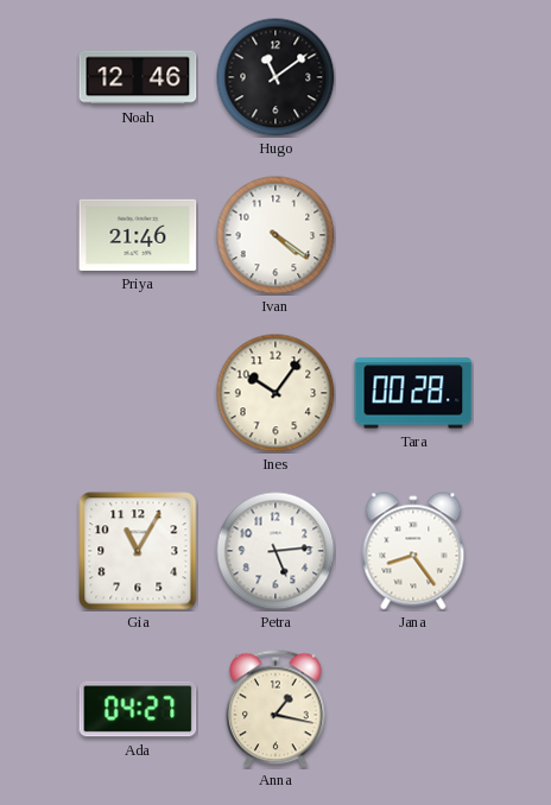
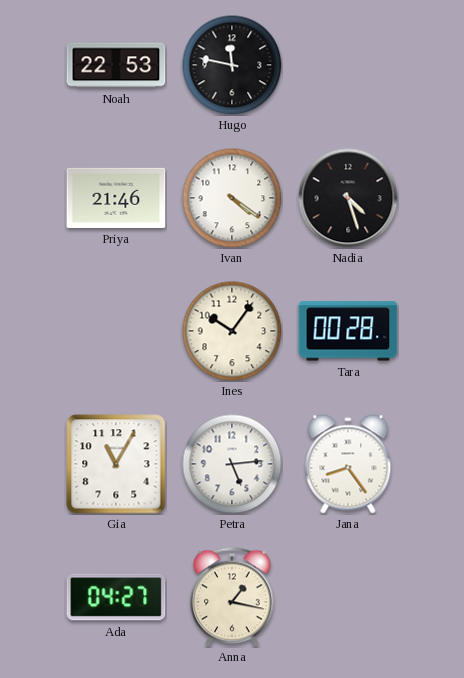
Noah: 12:46 -> 22:53
Hugo: 11:09 -> 11:47
Nadia: none -> 4:27
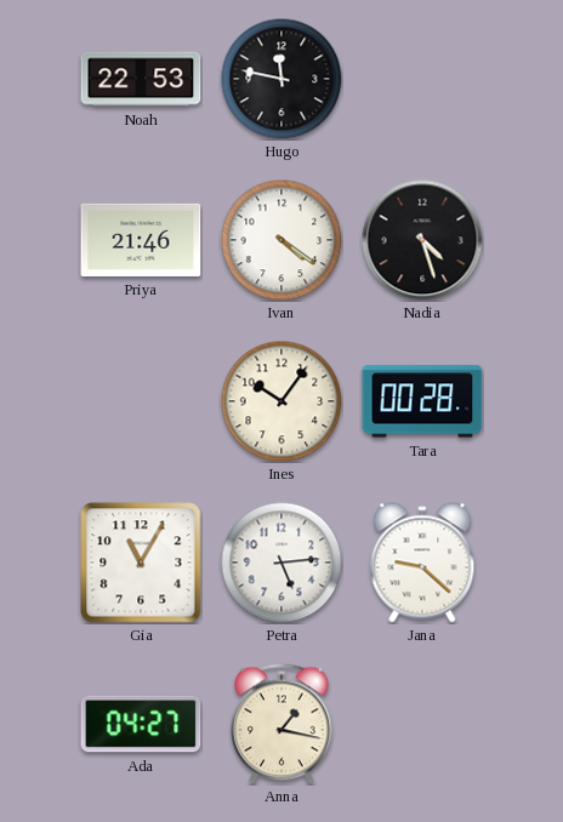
Jana: 8:24 -> 9:22
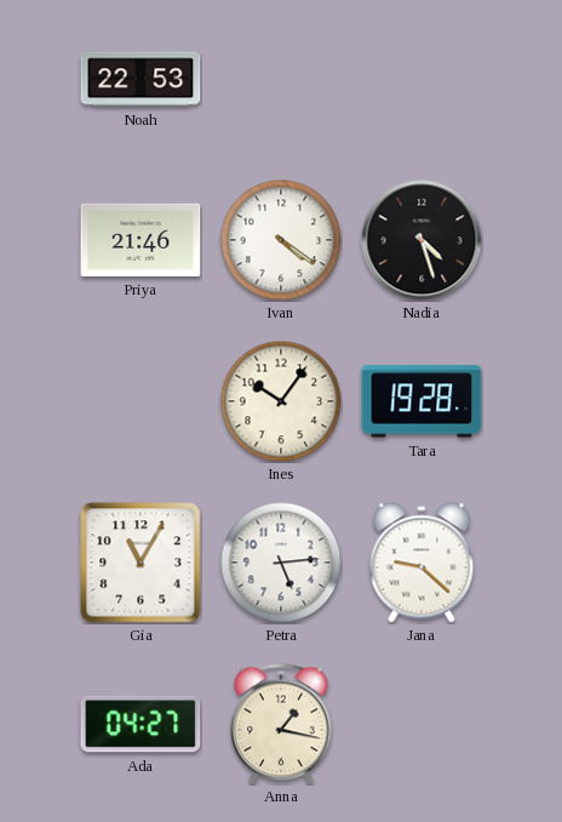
Hugo: 11:47 -> none
Tara: 00:28 -> 19:28
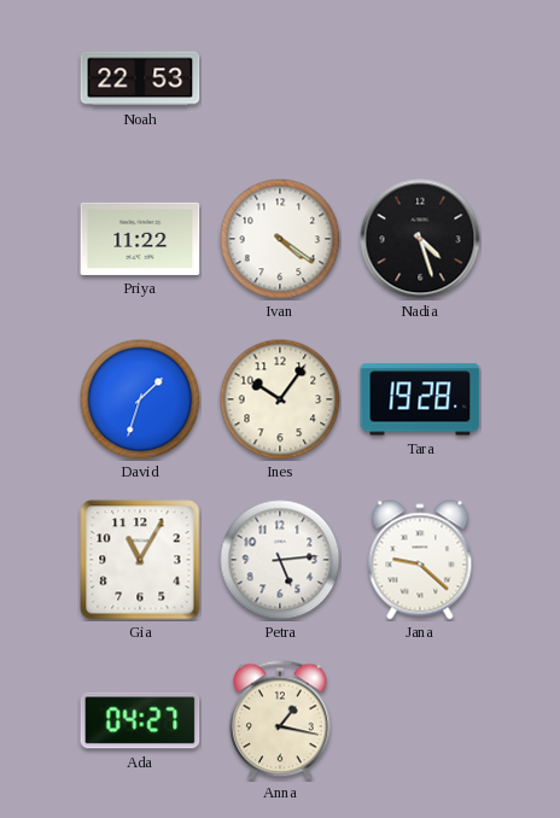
Priya: 21:46 -> 11:22
David: none -> 1:33
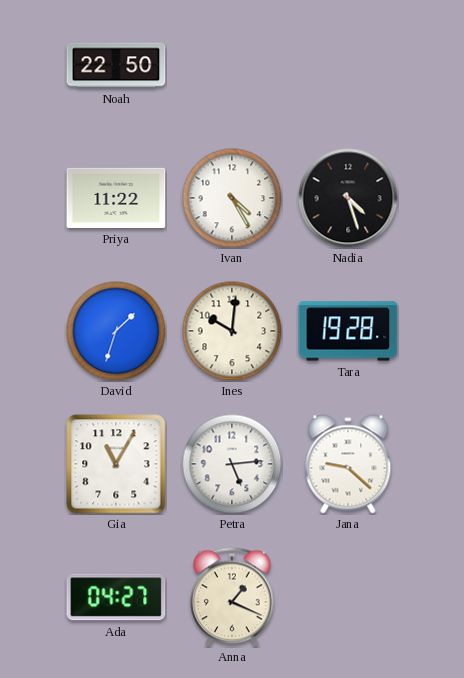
Noah: 22:53 -> 22:50
Ivan: 4:21 -> 4:25
Ines: 10:06 -> 10:01
Anna: 1:17 -> 1:19
